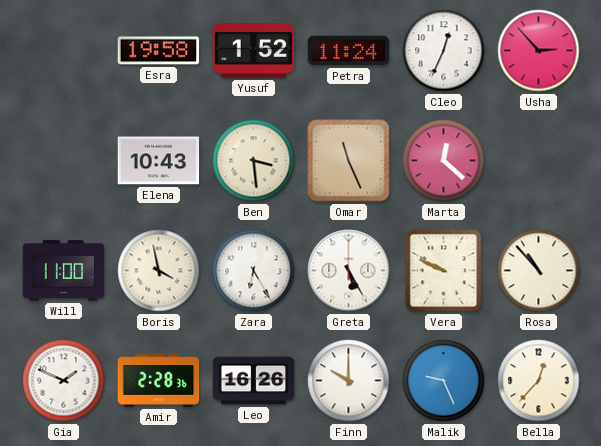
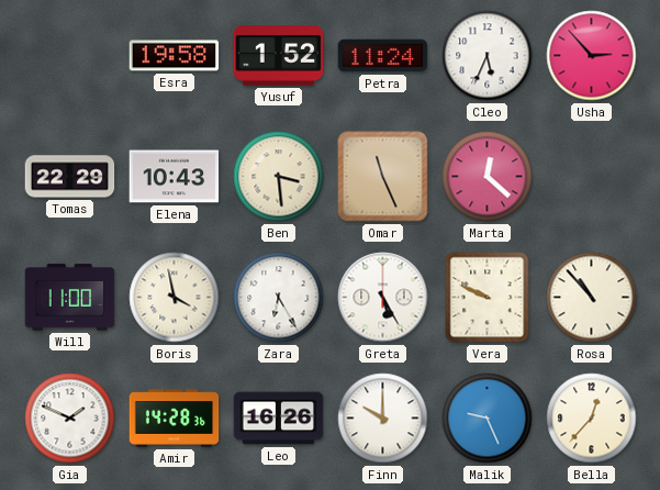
Cleo: 12:34 -> 5:34
Tomas: none -> 22:29
Amir: 2:28 -> 14:28
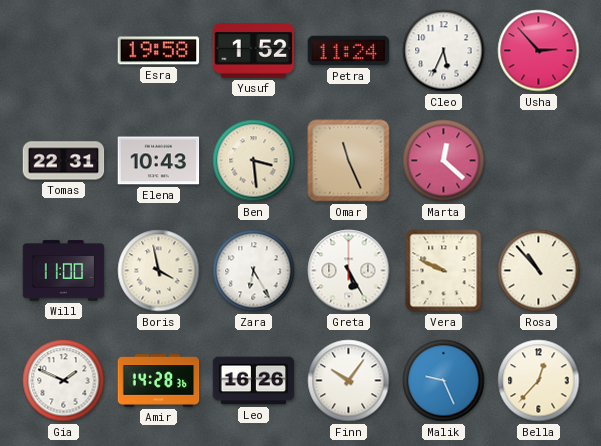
Tomas: 22:29 -> 22:31
Finn: 10:00 -> 10:06
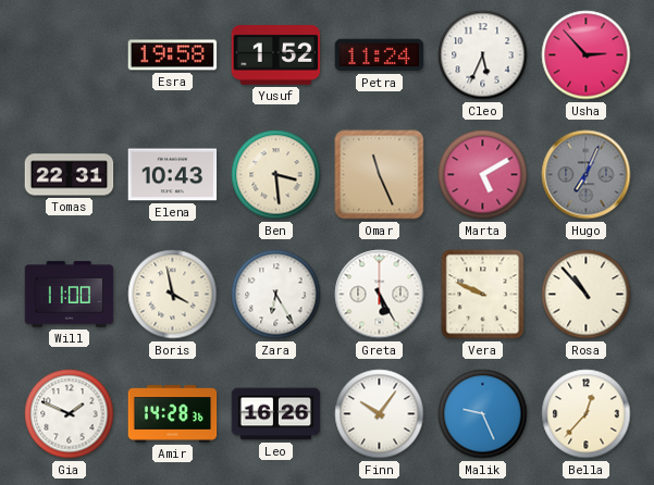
Marta: 12:22 -> 5:10
Hugo: none -> 7:04
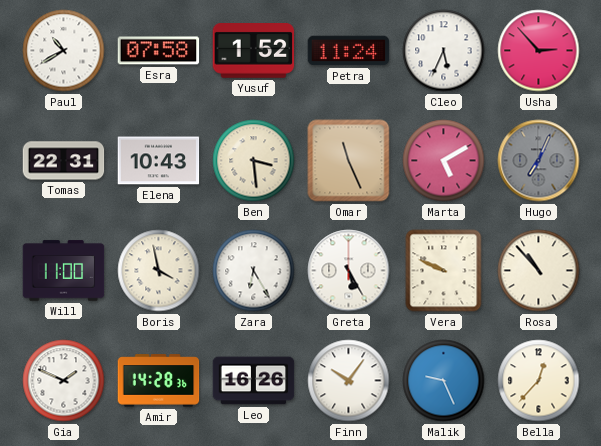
Paul: none -> 10:40
Esra: 19:58 -> 07:58
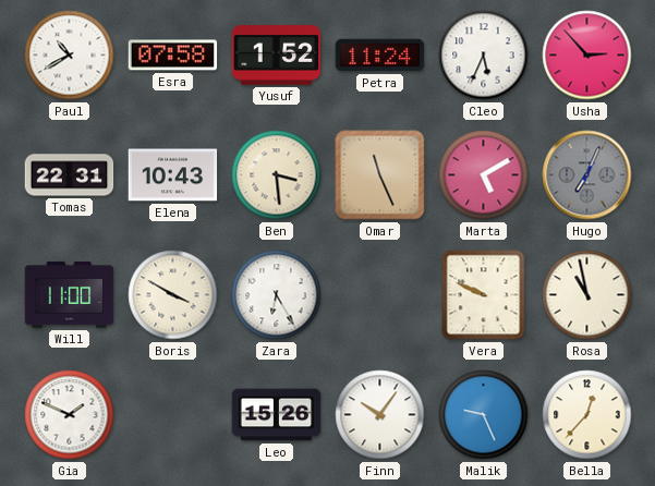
Boris: 3:58 -> 3:50
Greta: 5:25 -> none
Rosa: 10:53 -> 10:58
Amir: 14:28 -> none
Leo: 16:26 -> 15:26
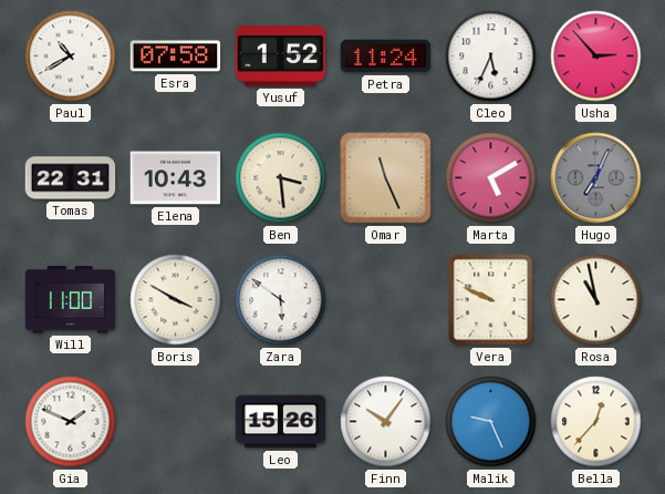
Zara: 6:25 -> 5:51
